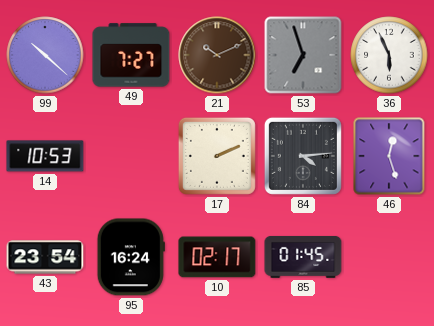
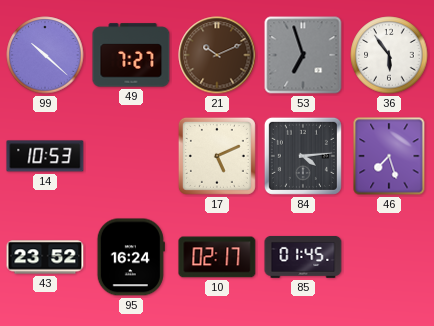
36: 5:56 -> 5:54
17: 2:11 -> 5:11
46: 12:27 -> 7:27
43: 23:54 -> 23:52
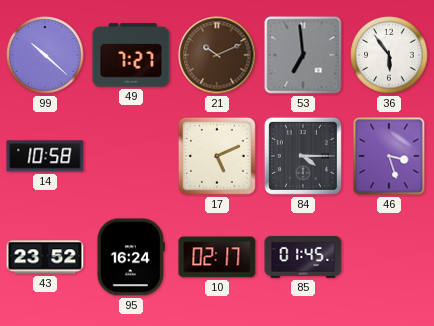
53: 6:57 -> 6:59
14: 10:53 -> 10:58
84: 4:14 -> 4:15
46: 7:27 -> 3:27
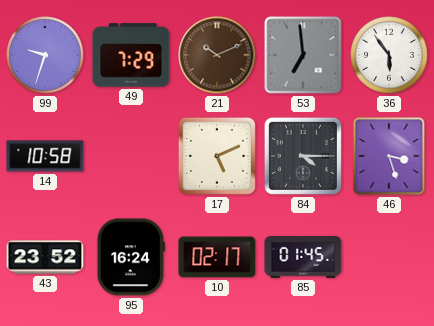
99: 10:22 -> 9:33
49: 7:27 -> 7:29
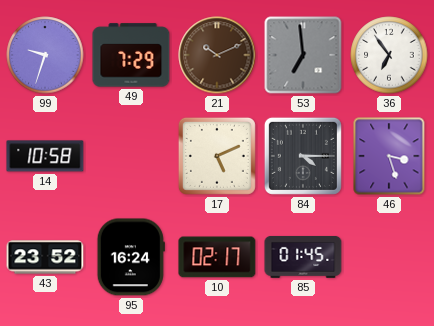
36: 5:54 -> 6:54
